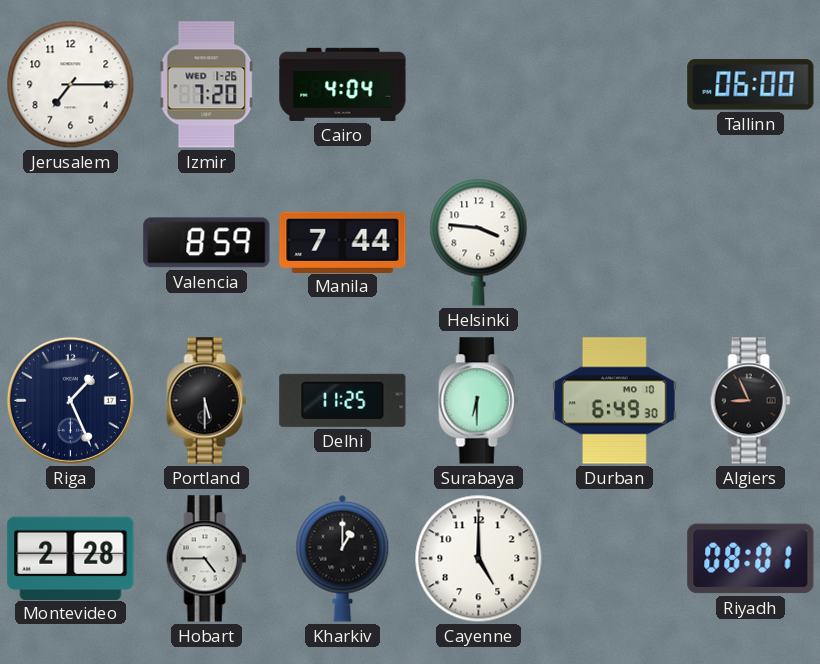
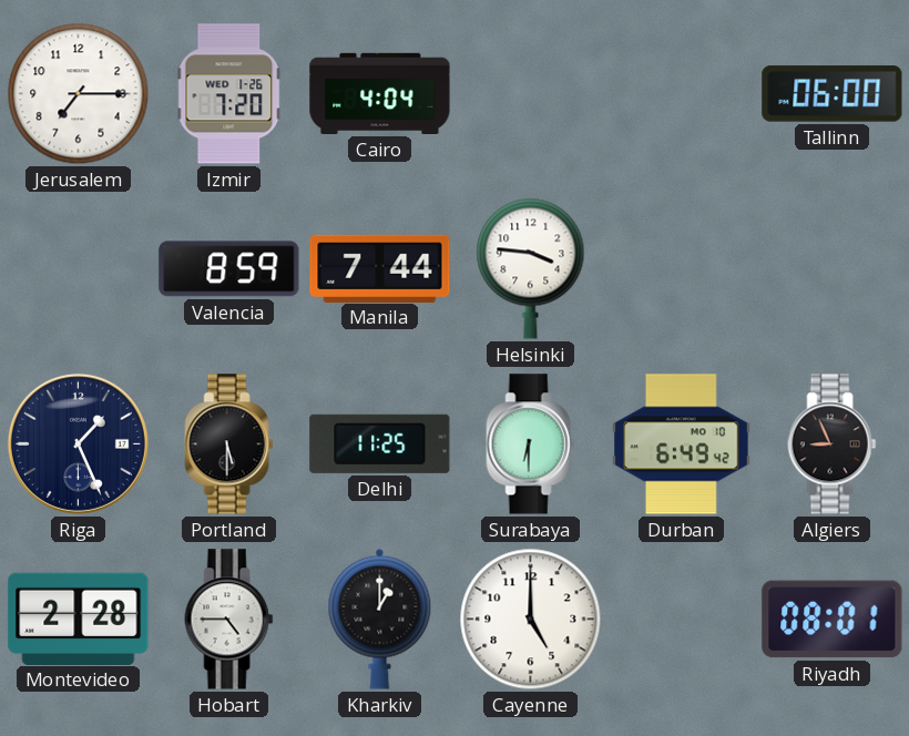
Durban: 6:49:30 -> 6:49:42
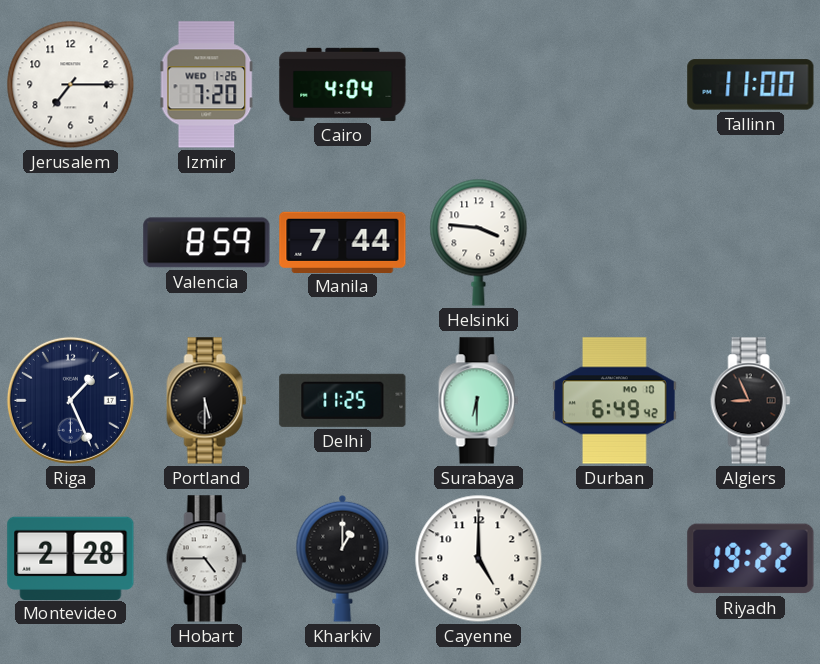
Tallinn: 06:00 -> 11:00
Riyadh: 08:01 -> 19:22
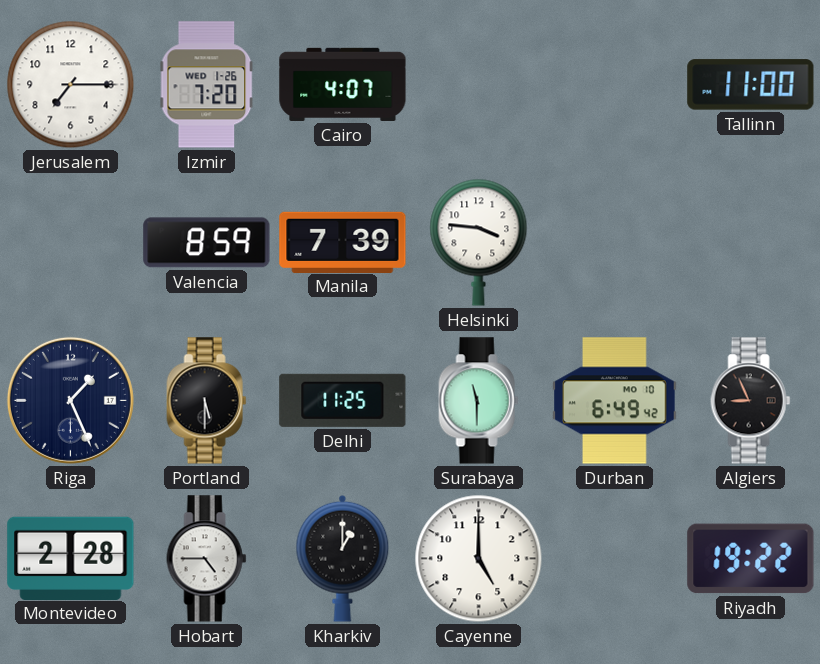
Cairo: 4:04 -> 4:07
Manila: 7:44 -> 7:39
Surabaya: 6:30 -> 11:30
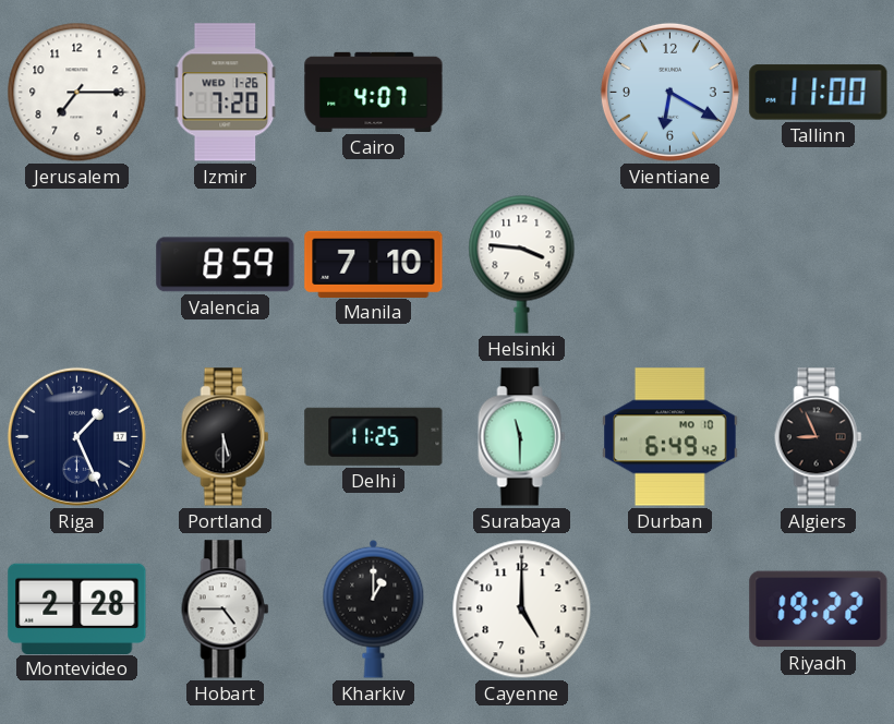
Vientiane: none -> 6:20
Manila: 7:39 -> 7:10
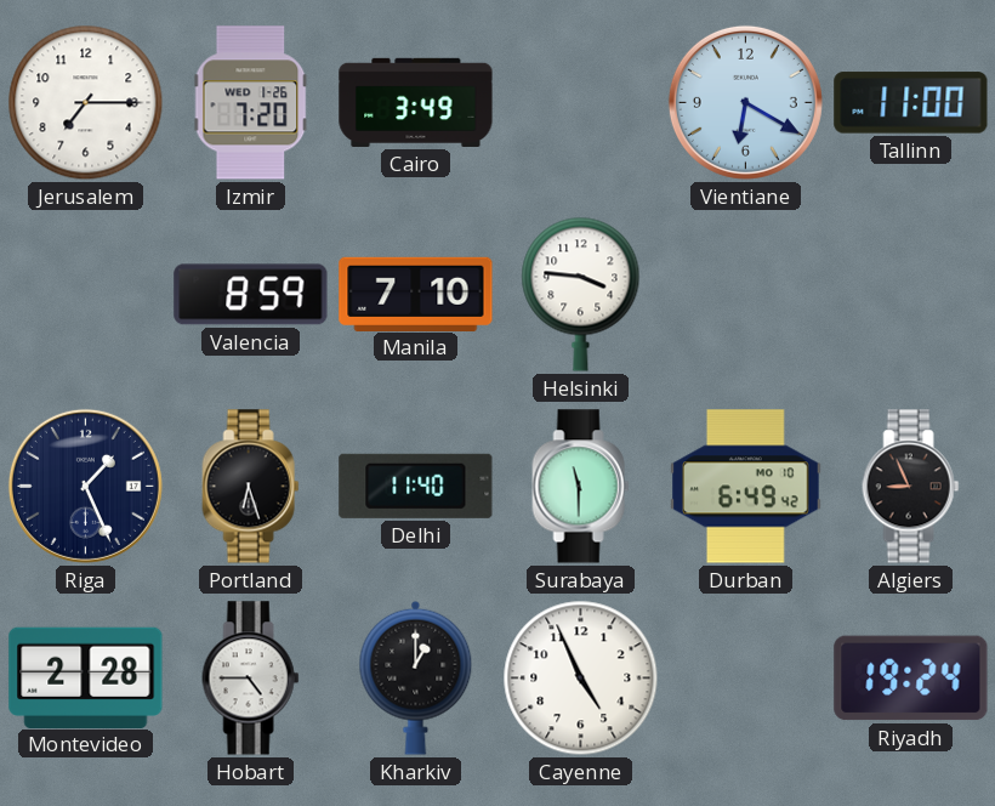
Cairo: 4:07 -> 3:49
Portland: 5:30 -> 6:27
Delhi: 11:25 -> 11:40
Cayenne: 5:00 -> 4:56
Riyadh: 19:22 -> 19:24
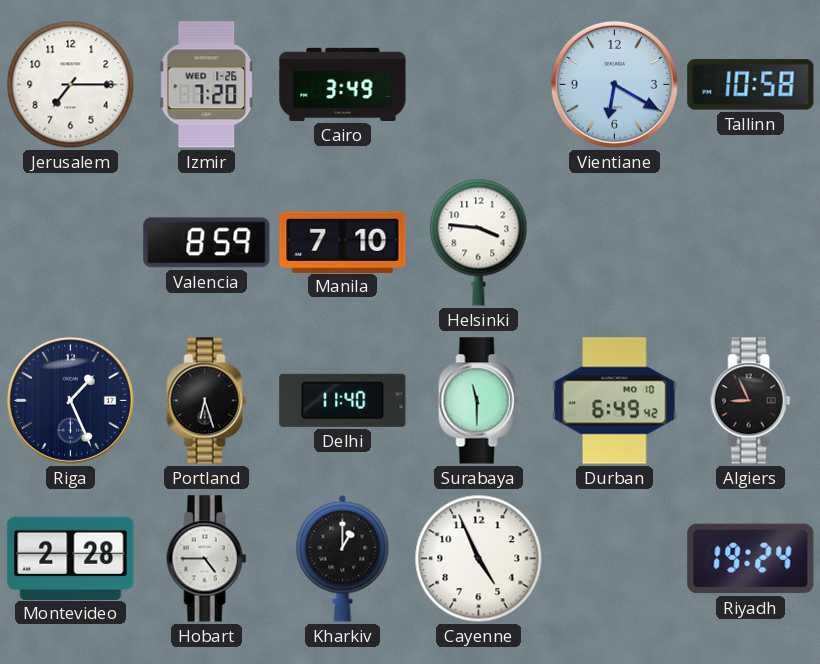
Tallinn: 11:00 -> 10:58
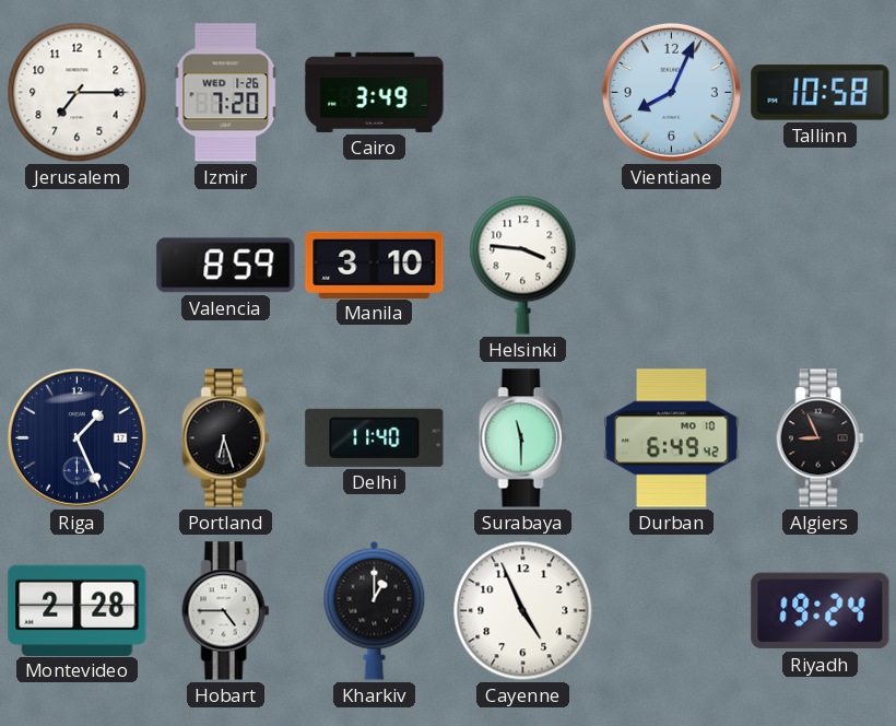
Vientiane: 6:20 -> 8:04
Manila: 7:10 -> 3:10
